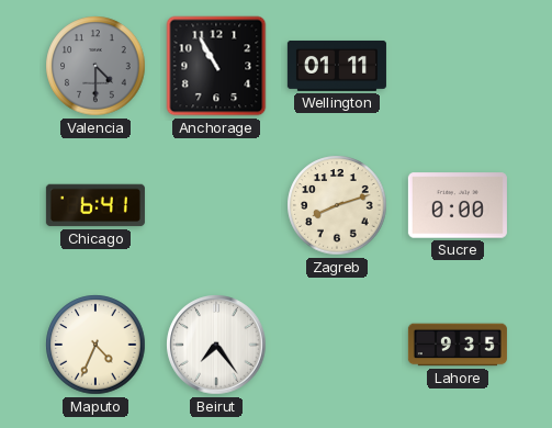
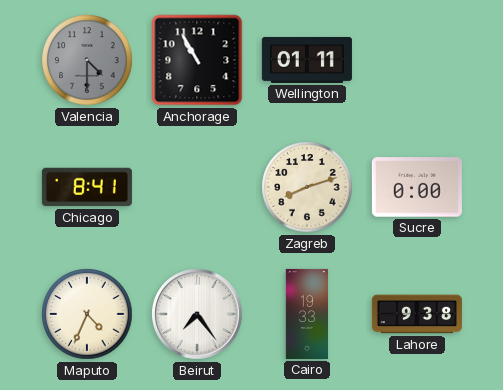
Chicago: 6:41 -> 8:41
Cairo: none -> 19:33
Lahore: 9:35 -> 9:38
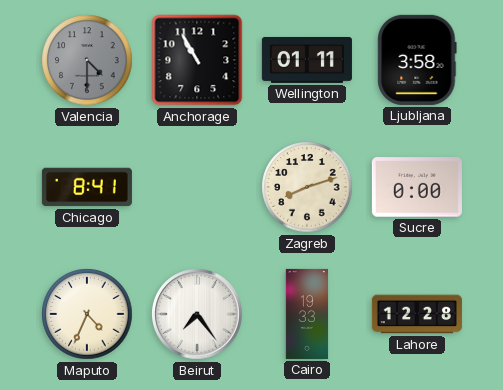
Ljubljana: none -> 3:58
Lahore: 9:38 -> 12:28
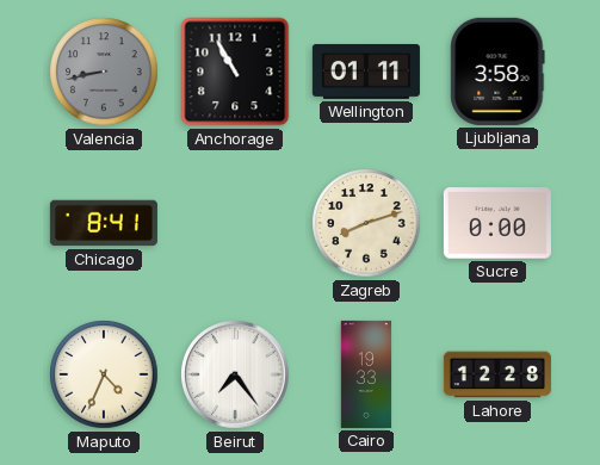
Valencia: 4:30 -> 8:43
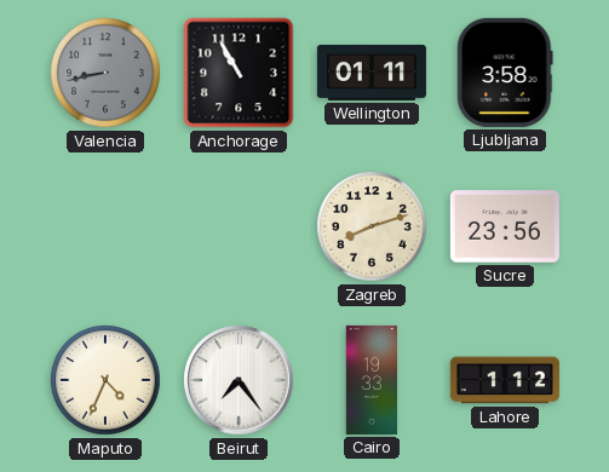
Chicago: 8:41 -> none
Sucre: 0:00 -> 23:56
Lahore: 12:28 -> 1:12
